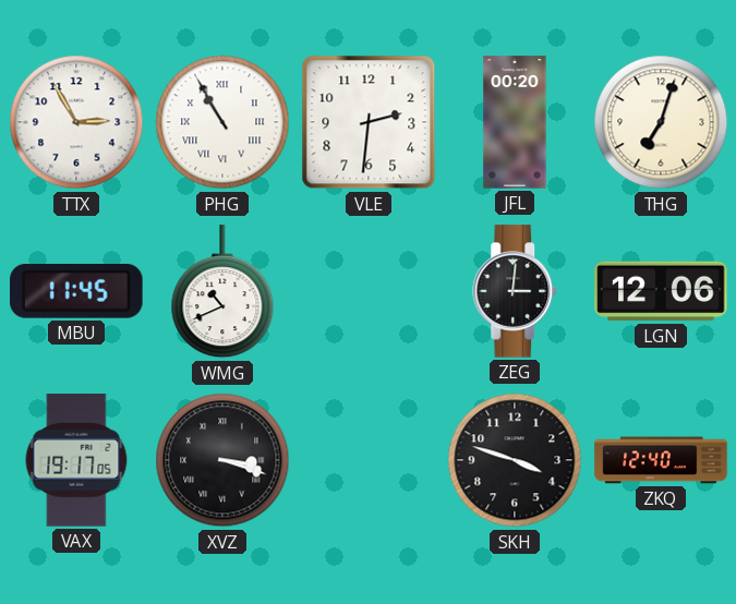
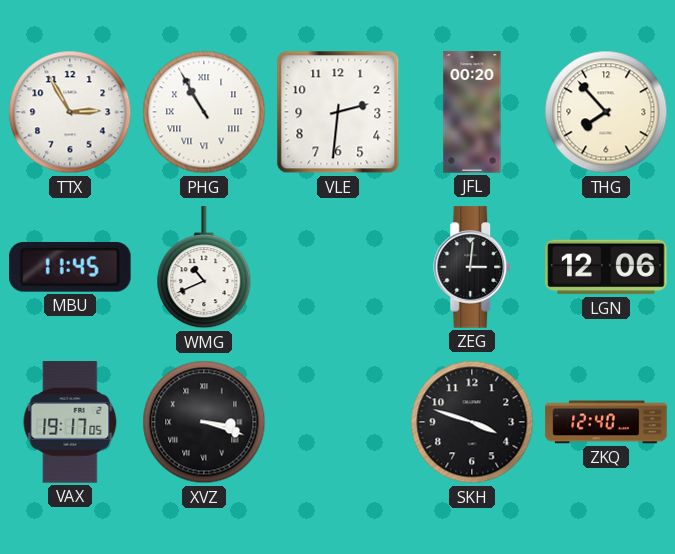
THG: 7:03 -> 7:53
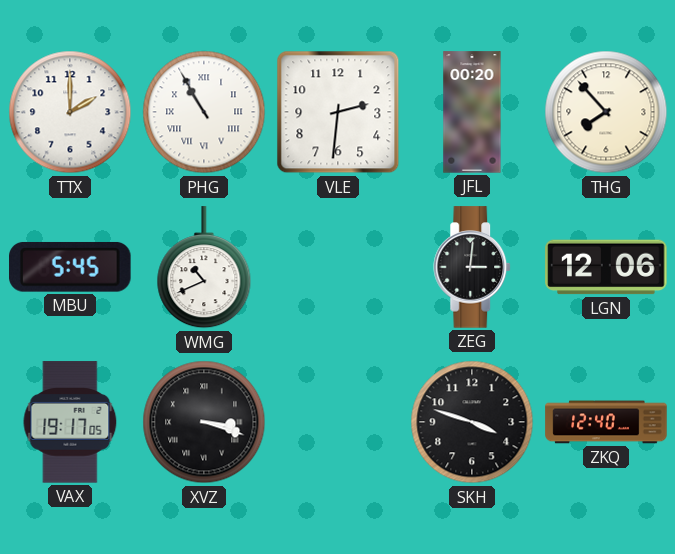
TTX: 2:55 -> 2:00
MBU: 11:45 -> 5:45
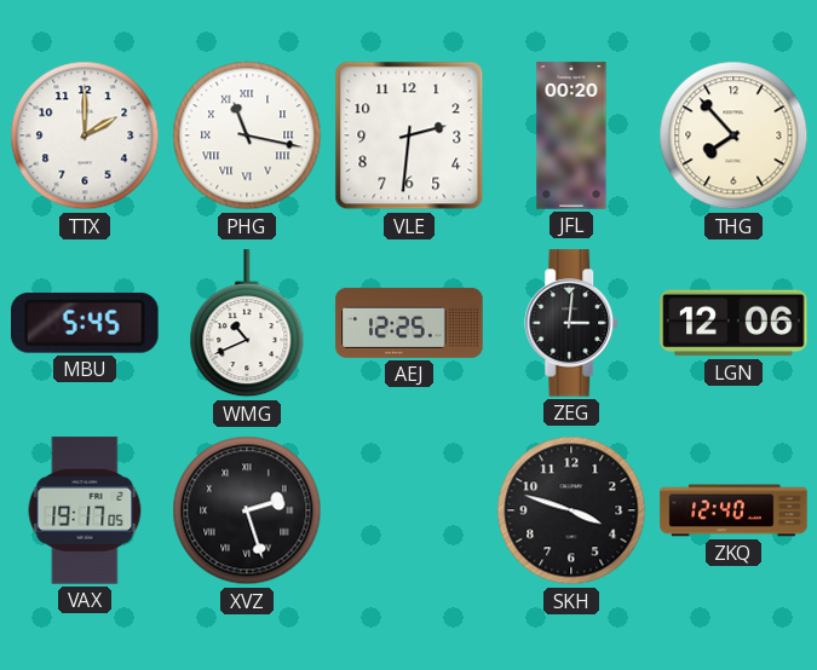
PHG: 10:55 -> 11:17
AEJ: none -> 12:25
XVZ: 3:18 -> 2:27
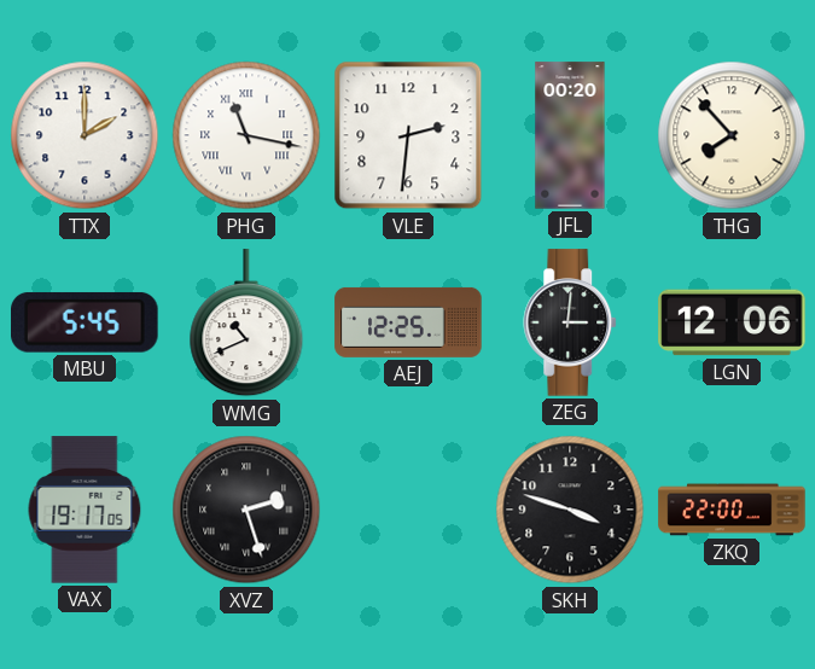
ZKQ: 12:40 -> 22:00
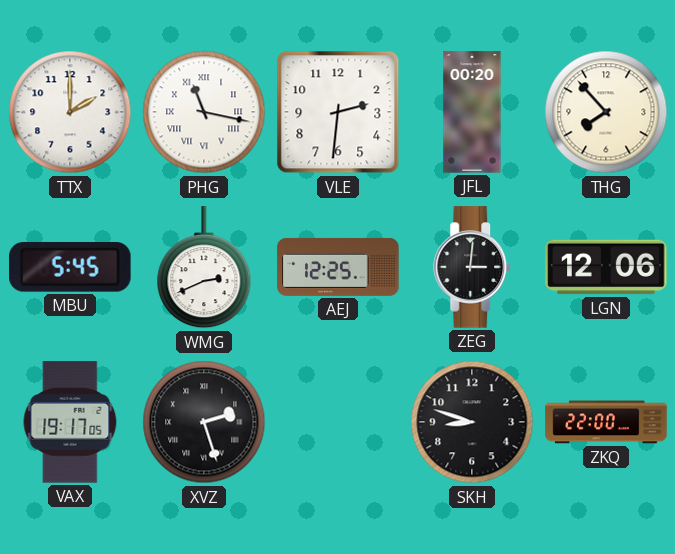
WMG: 10:41 -> 2:41
SKH: 3:48 -> 8:48
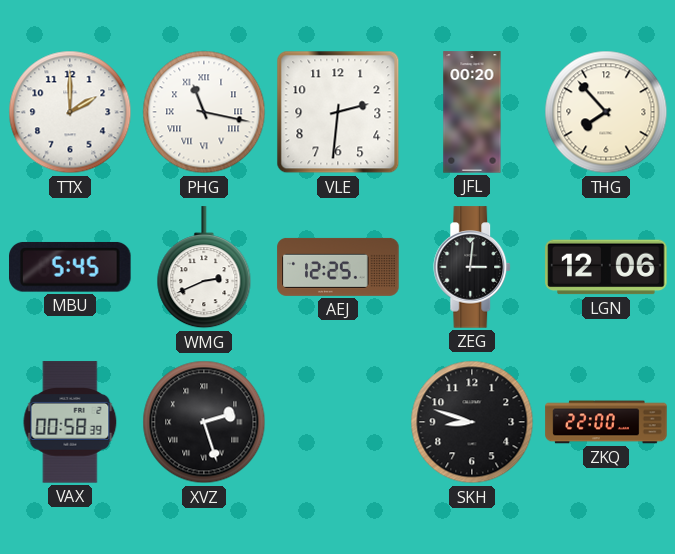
VAX: 19:17 -> 00:58
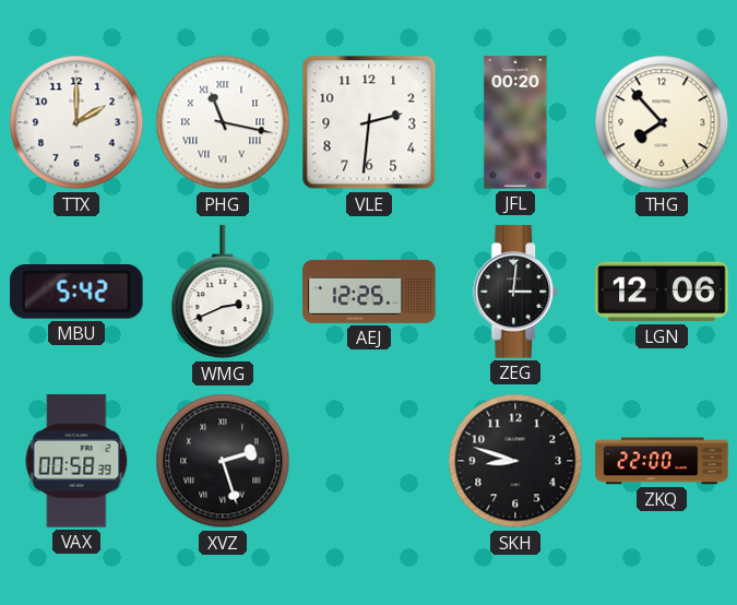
MBU: 5:45 -> 5:42
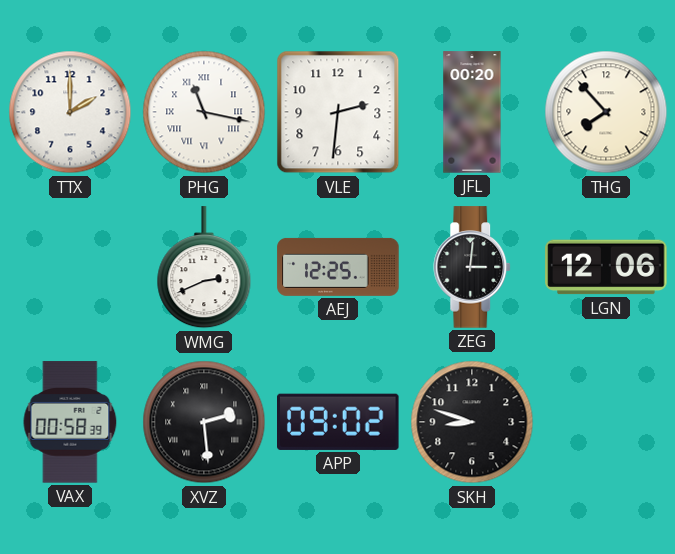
MBU: 5:42 -> none
XVZ: 2:27 -> 2:29
APP: none -> 09:02
ZKQ: 22:00 -> none
